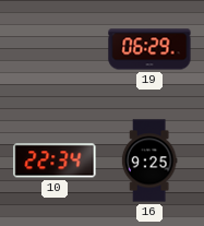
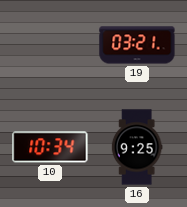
19: 06:29 -> 03:21
10: 22:34 -> 10:34
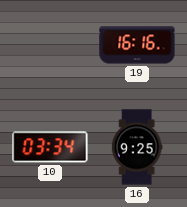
19: 03:21 -> 16:16
10: 10:34 -> 03:34
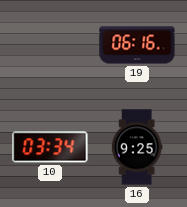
19: 16:16 -> 06:16
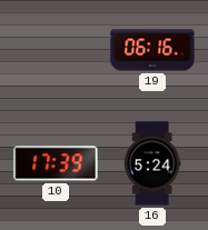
10: 03:34 -> 17:39
16: 9:25 -> 5:24
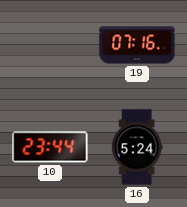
19: 06:16 -> 07:16
10: 17:39 -> 23:44
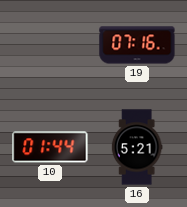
10: 23:44 -> 01:44
16: 5:24 -> 5:21
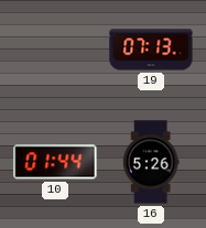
19: 07:16 -> 07:13
16: 5:21 -> 5:26
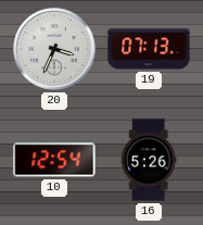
20: none -> 3:34
10: 01:44 -> 12:54
